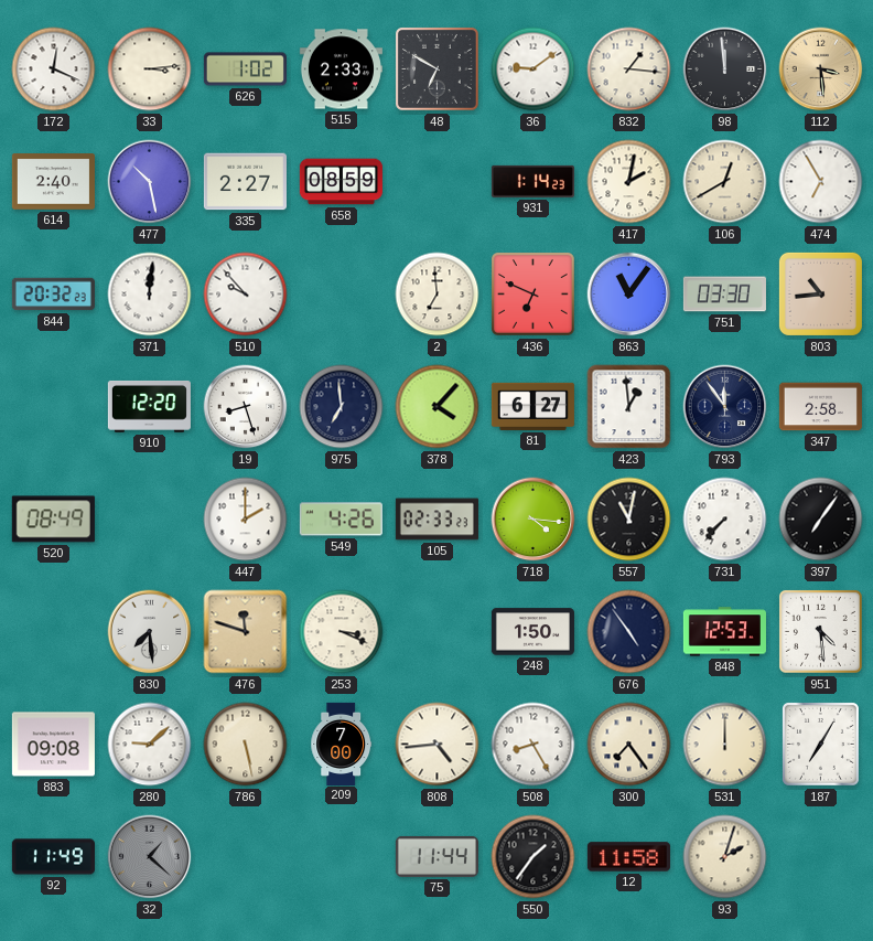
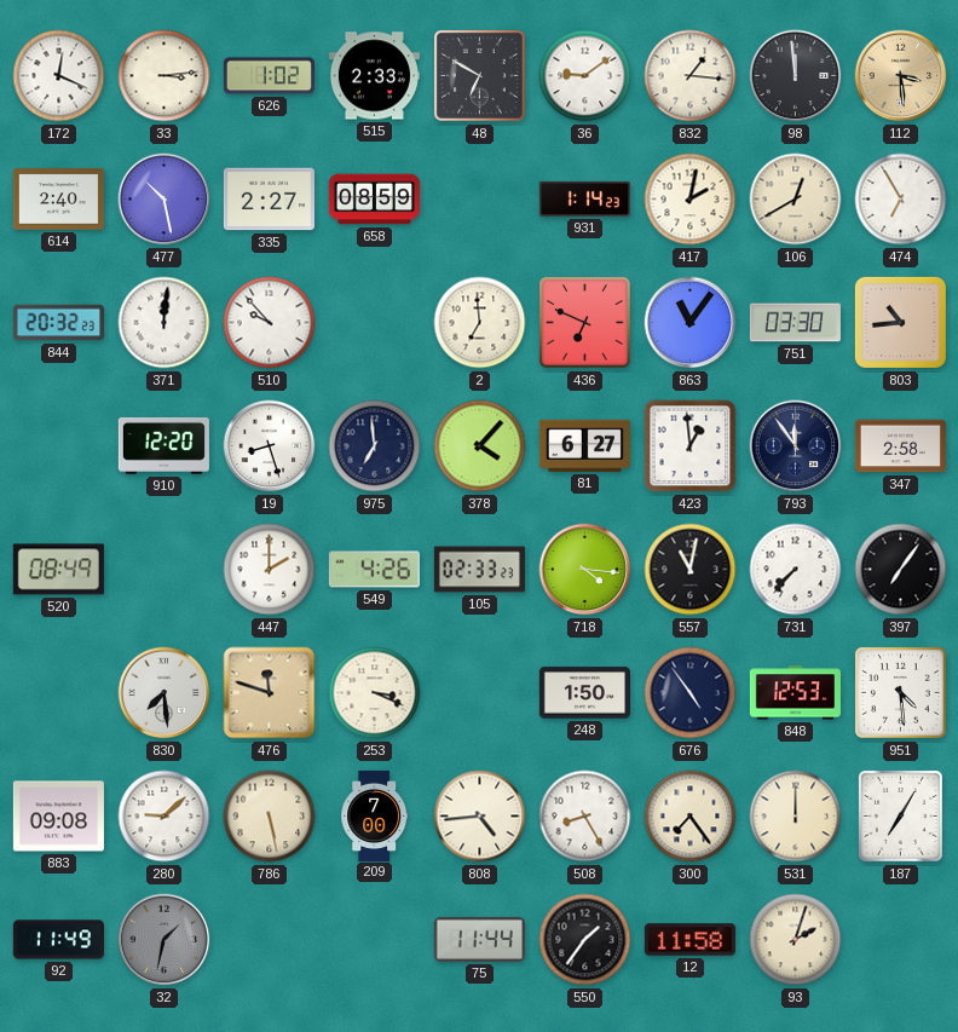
32: 1:22 -> 1:32
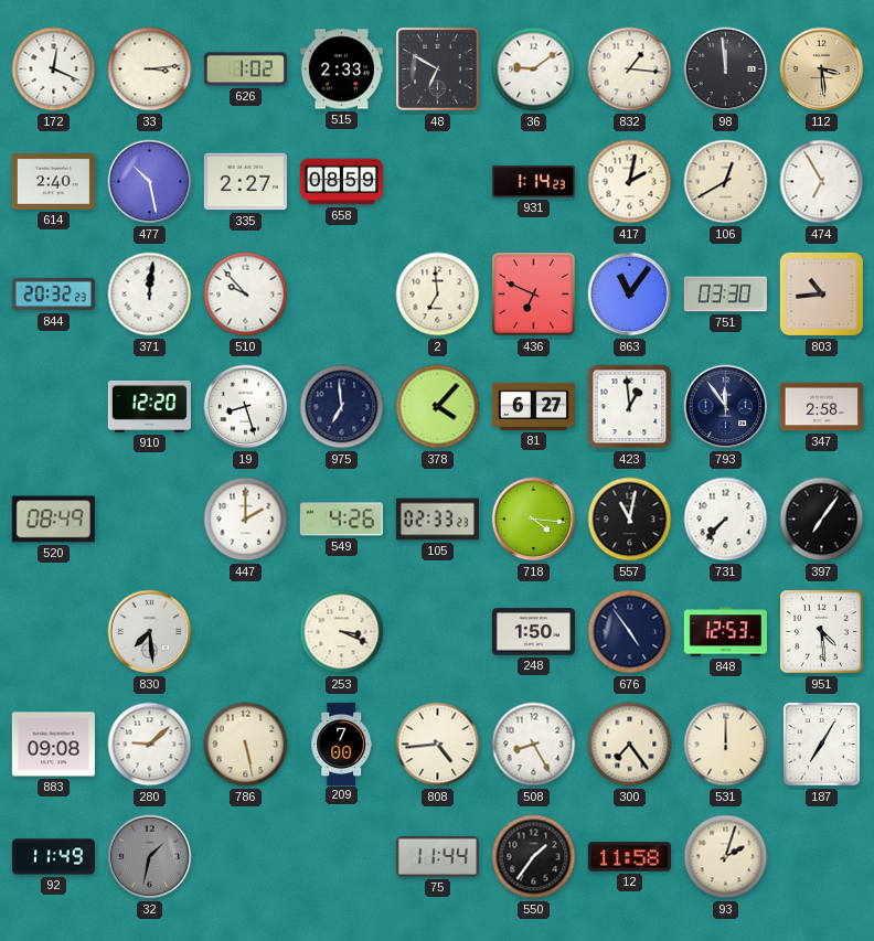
476: 11:48 -> none
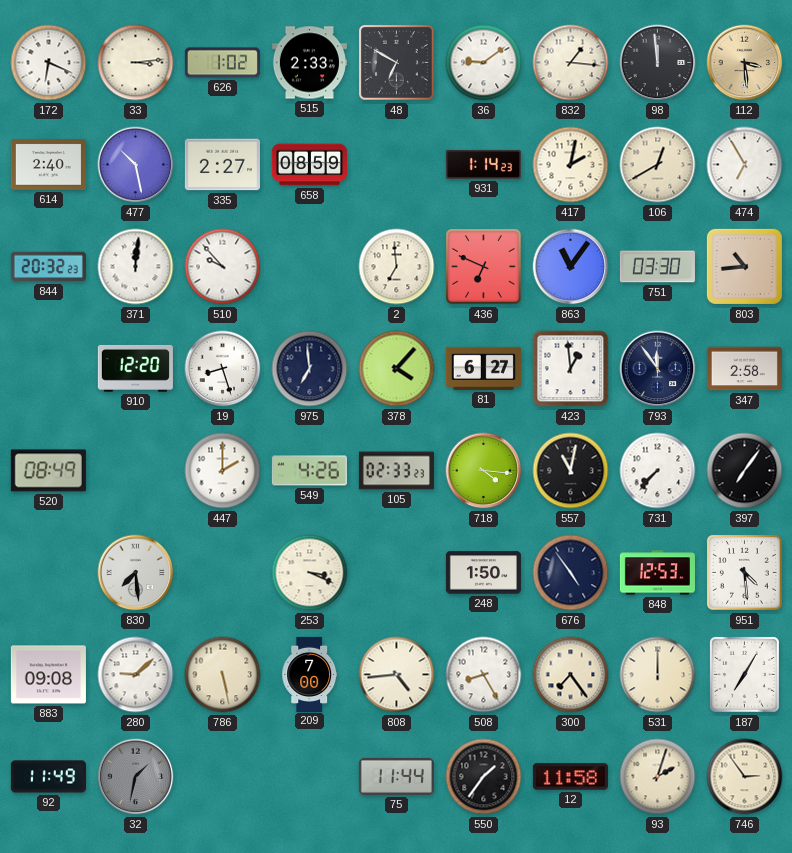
172: 12:19 -> 6:19
746: none -> 2:54
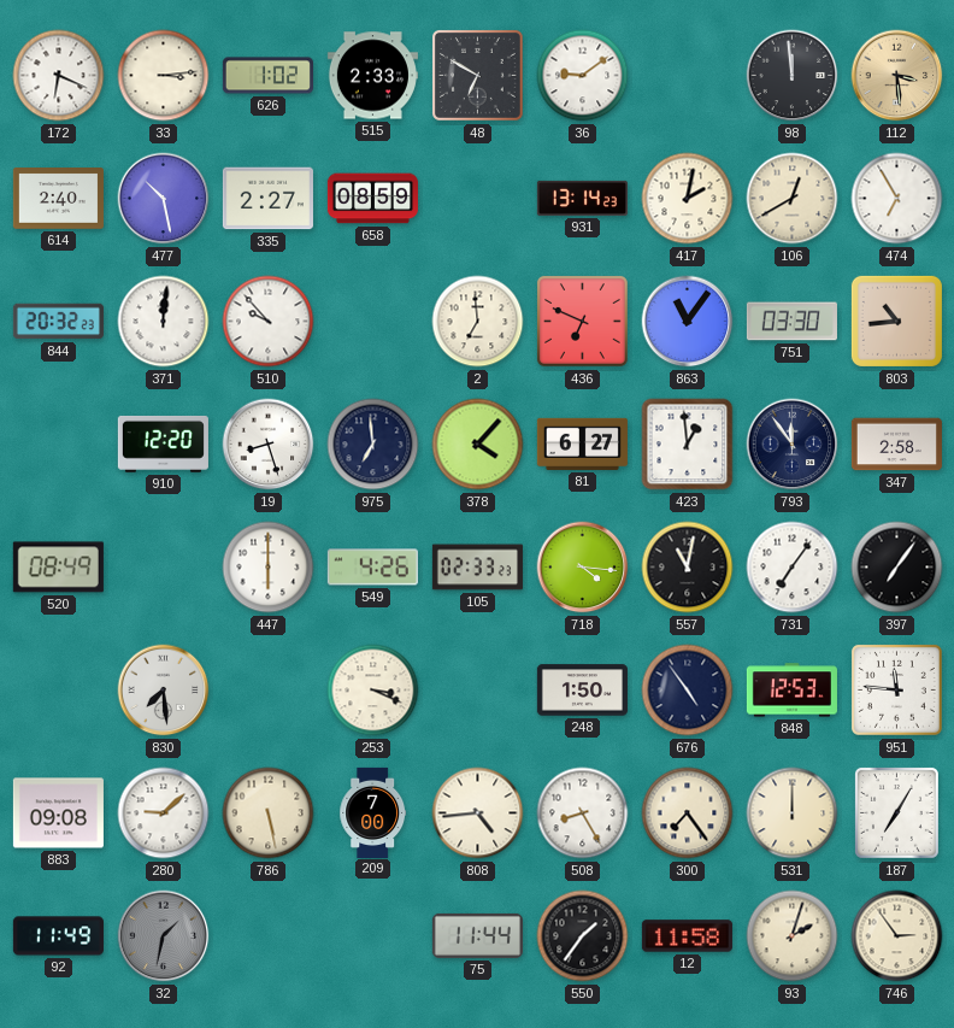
832: 1:16 -> none
931: 1:14 -> 13:14
447: 2:00 -> 6:00
731: 7:37 -> 7:06
951: 4:29 -> 11:46
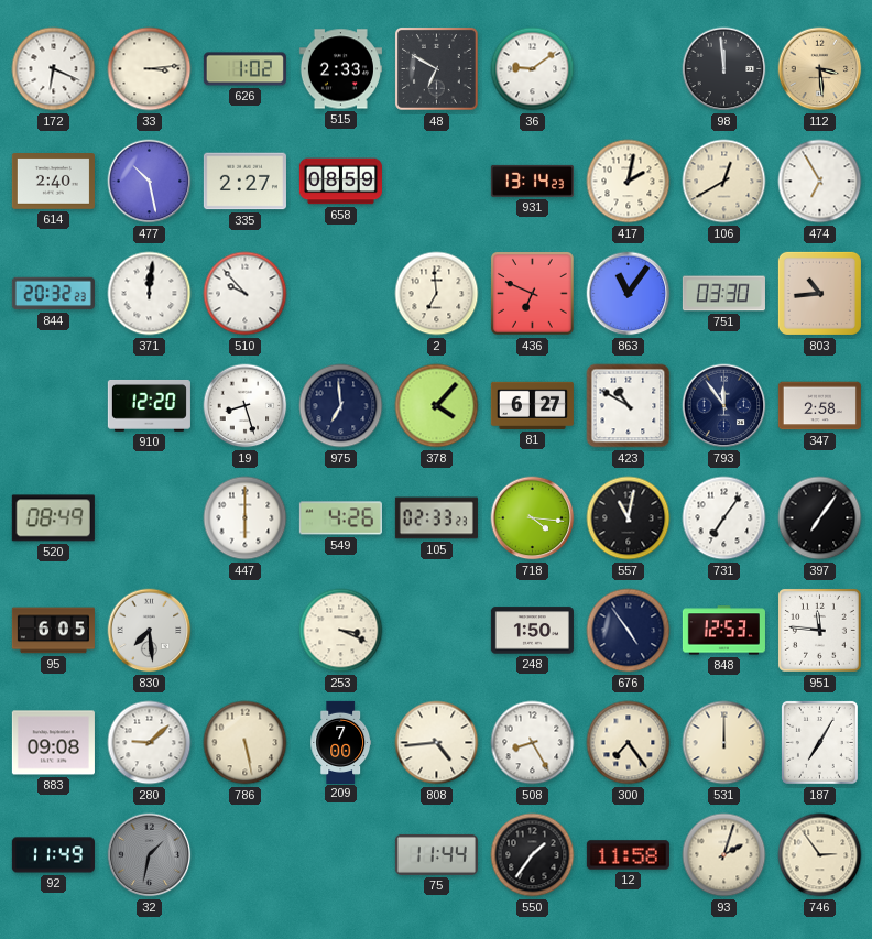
423: 12:59 -> 10:50
95: none -> 6:05
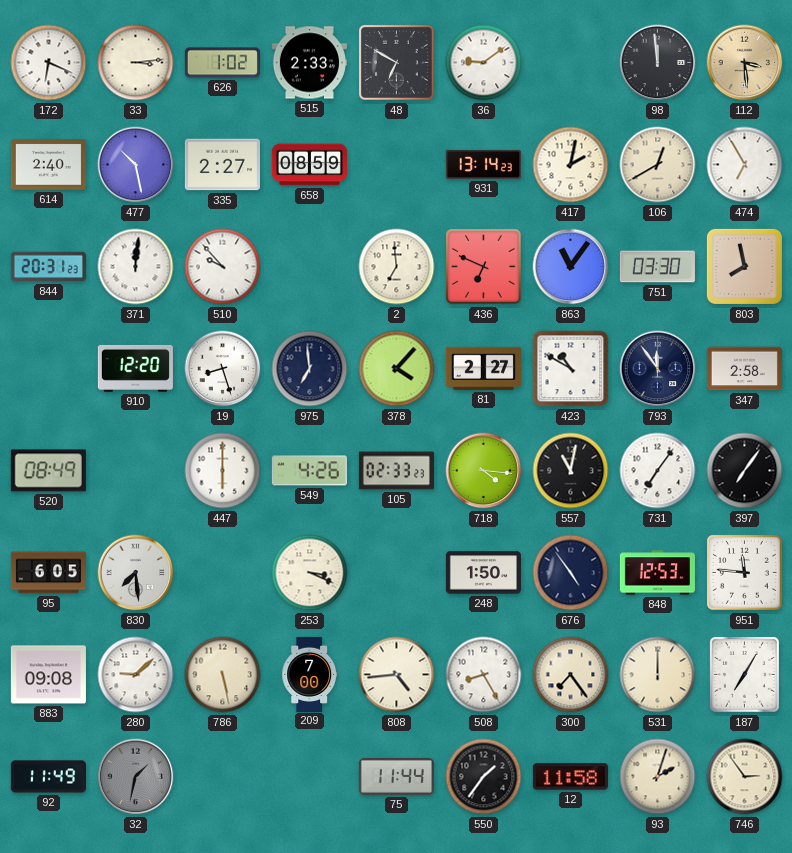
844: 20:32 -> 20:31
803: 10:44 -> 7:58
81: 6:27 -> 2:27
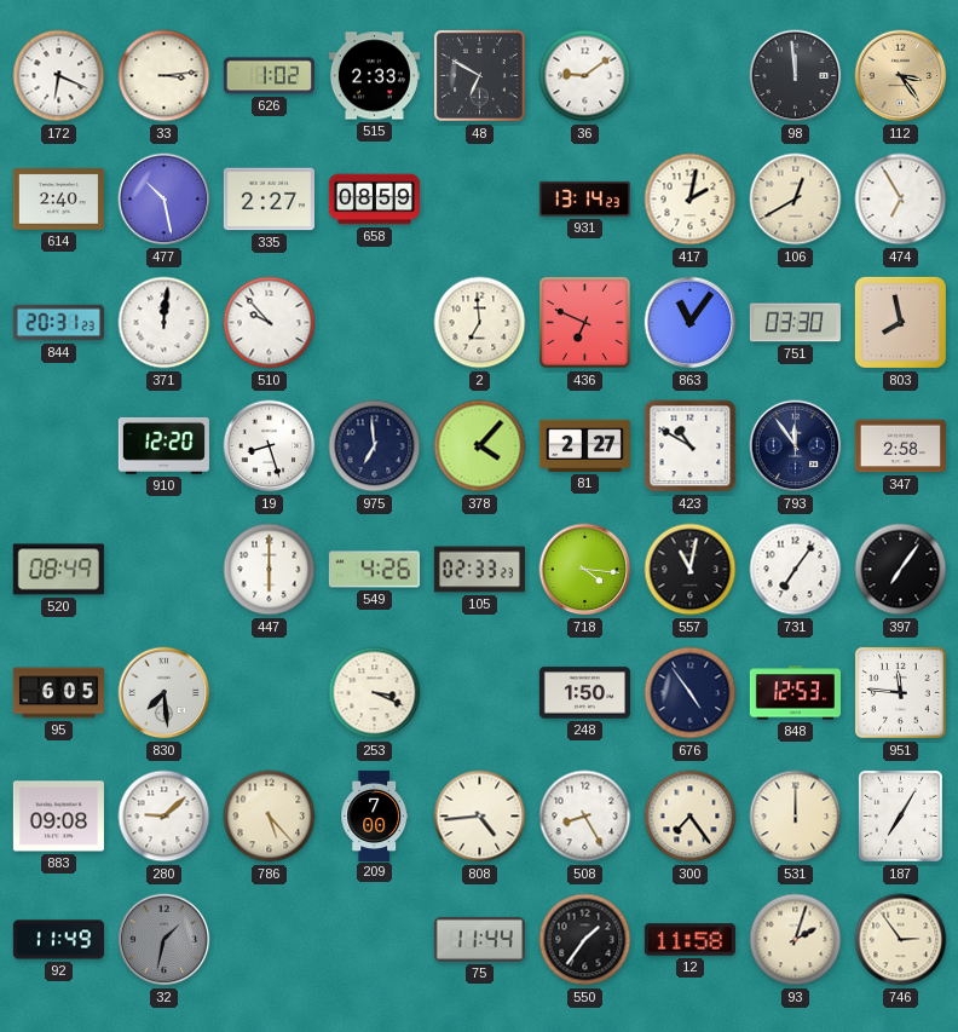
112: 3:29 -> 3:24
786: 5:28 -> 5:23
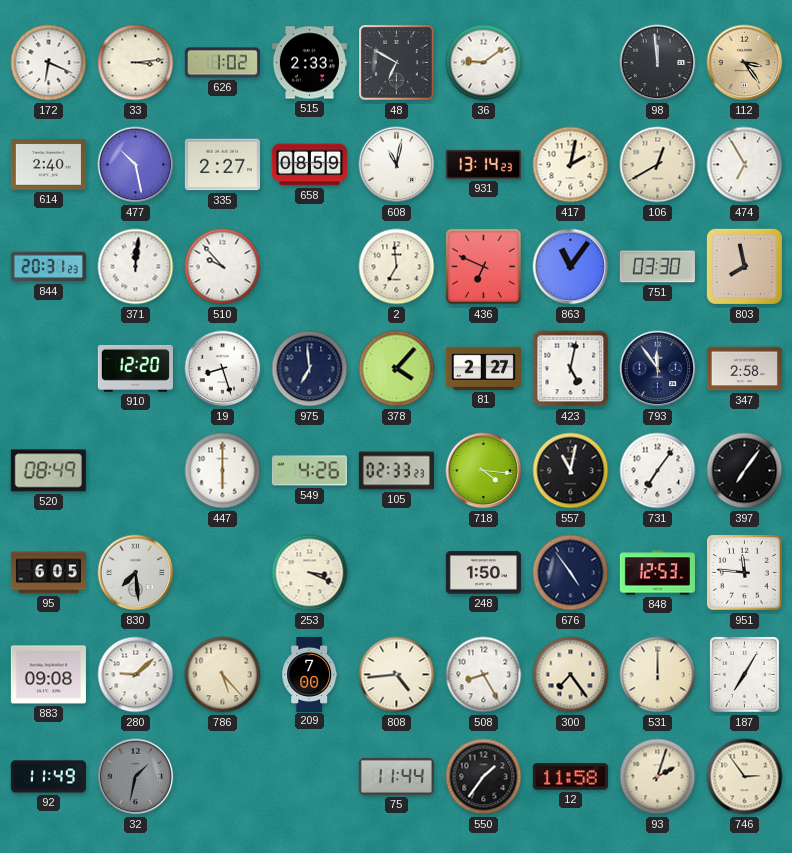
608: none -> 11:02
423: 10:50 -> 5:02
